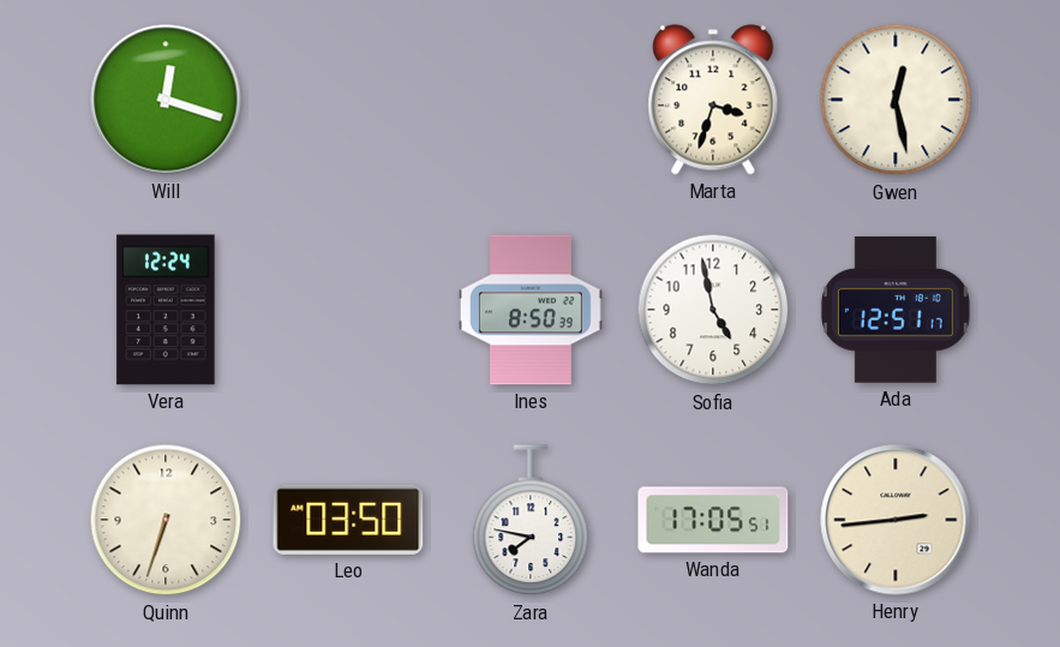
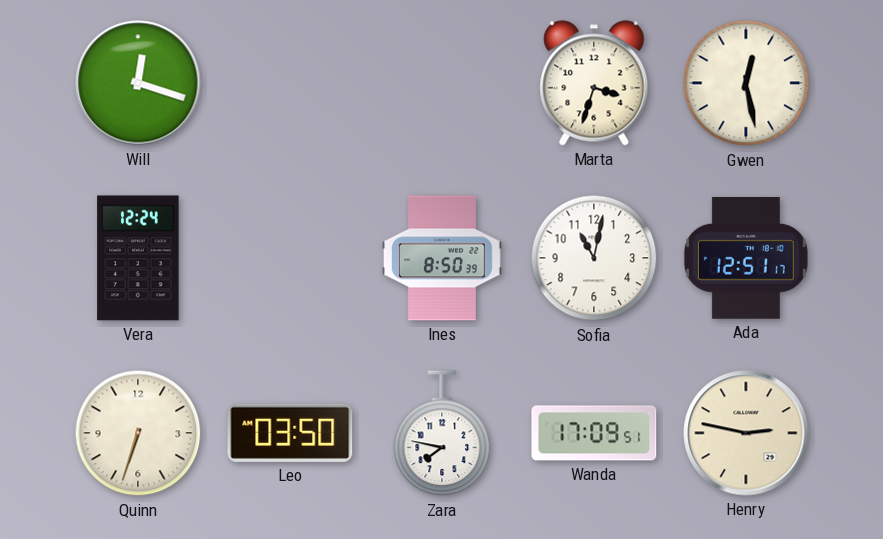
Sofia: 4:58 -> 11:02
Wanda: 17:05 -> 17:09
Henry: 2:44 -> 2:47
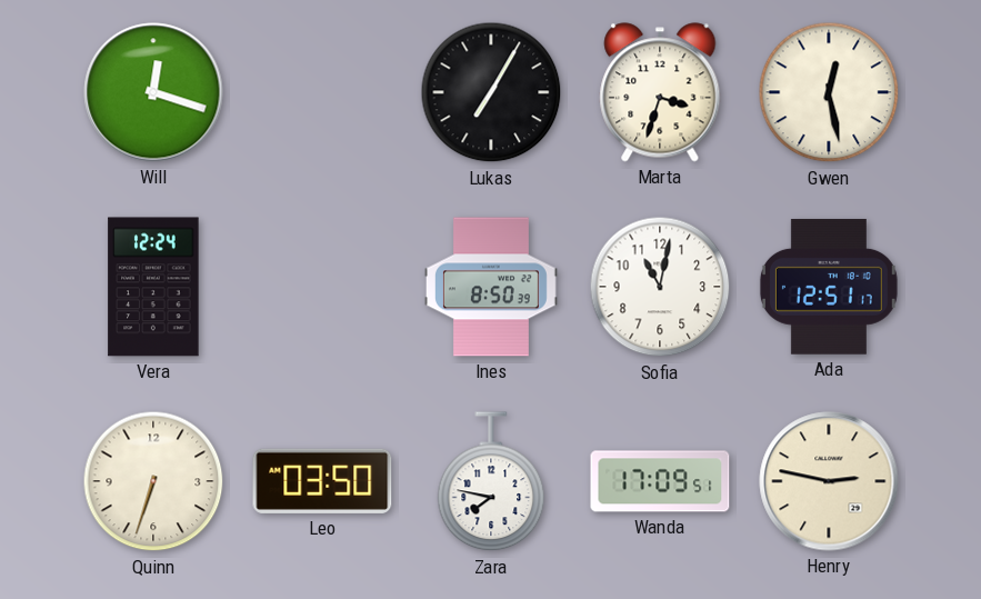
Lukas: none -> 7:05
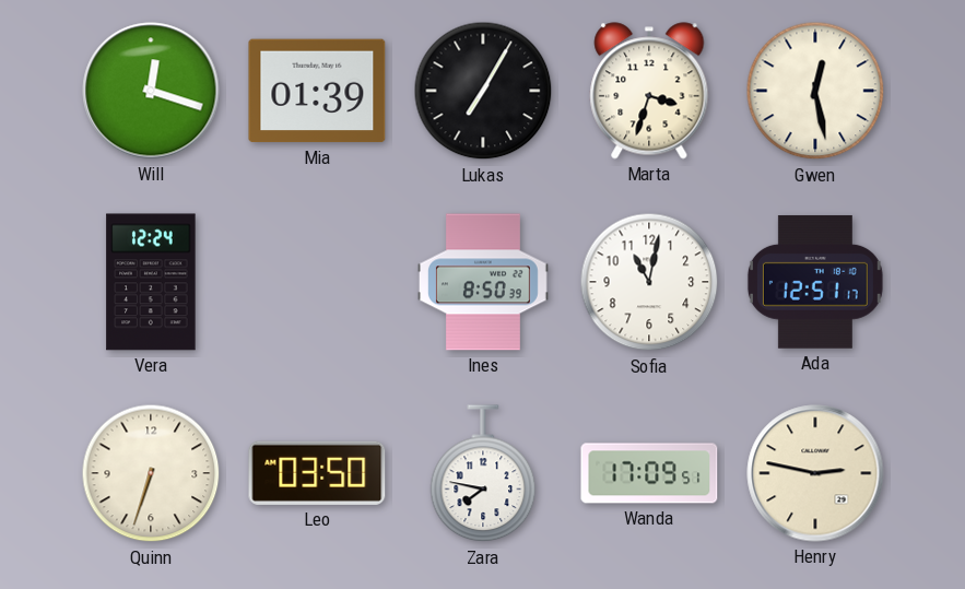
Mia: none -> 01:39
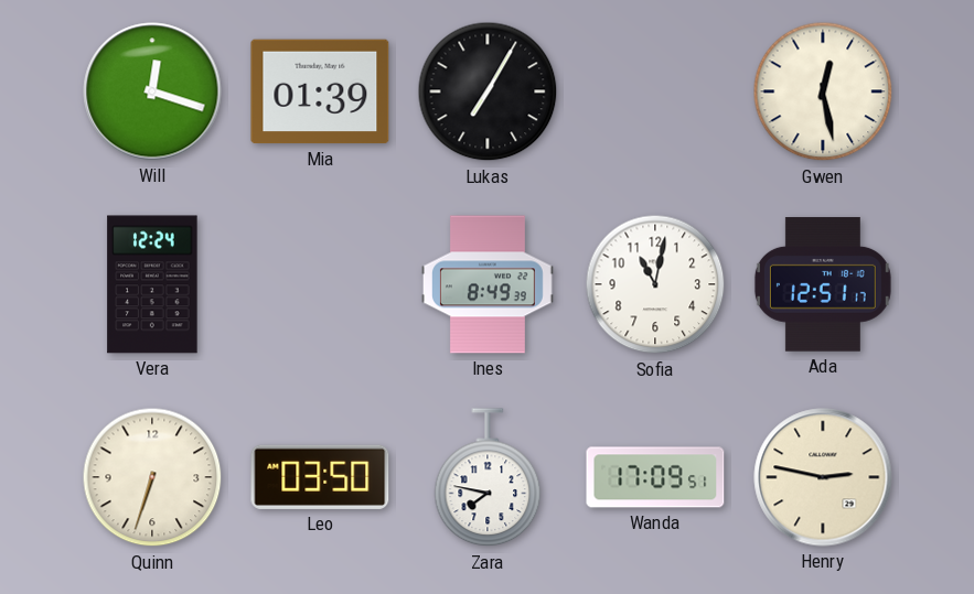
Marta: 3:33 -> none
Ines: 8:50 -> 8:49
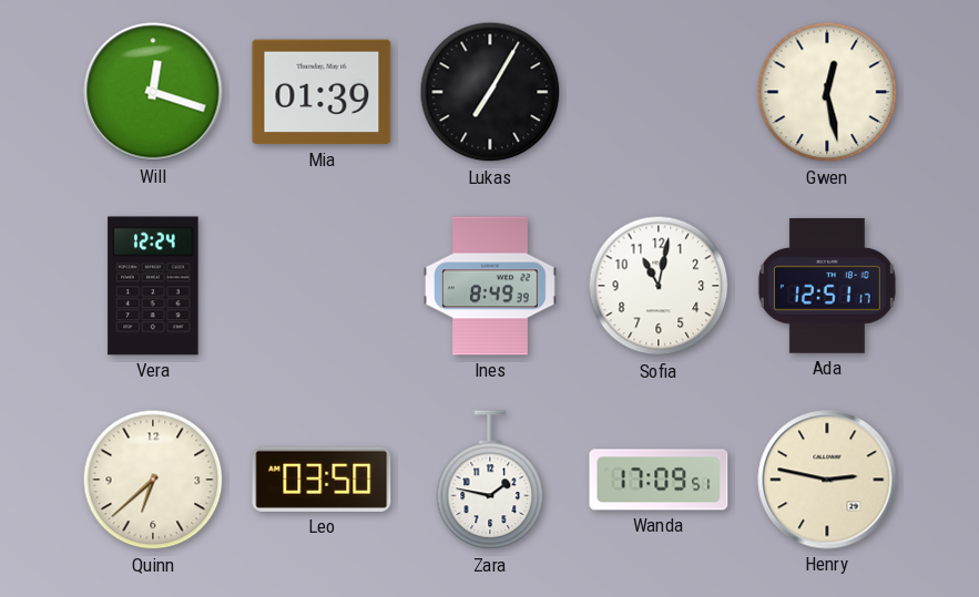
Quinn: 6:33 -> 6:38
Zara: 7:47 -> 1:47
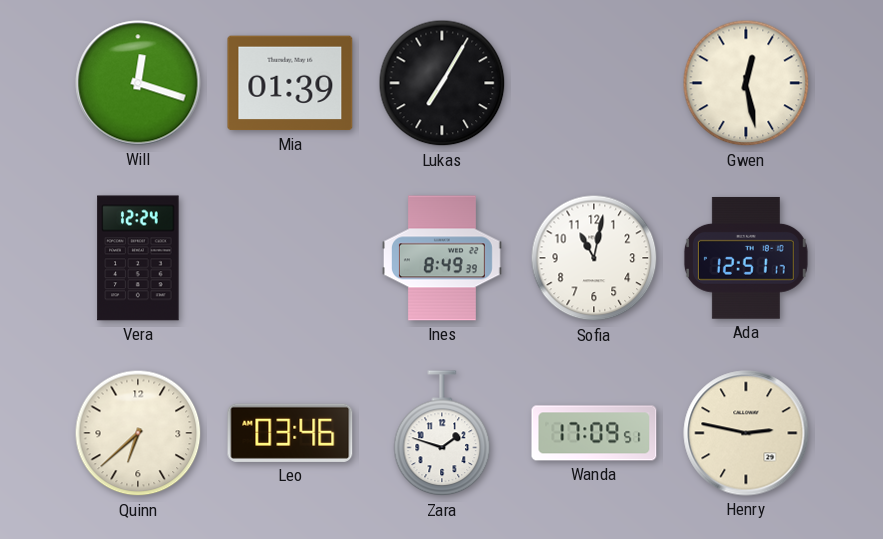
Leo: 03:50 -> 03:46
Zara: 1:47 -> 1:48
